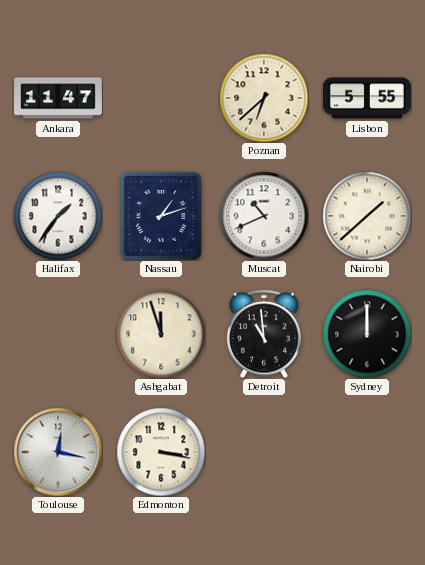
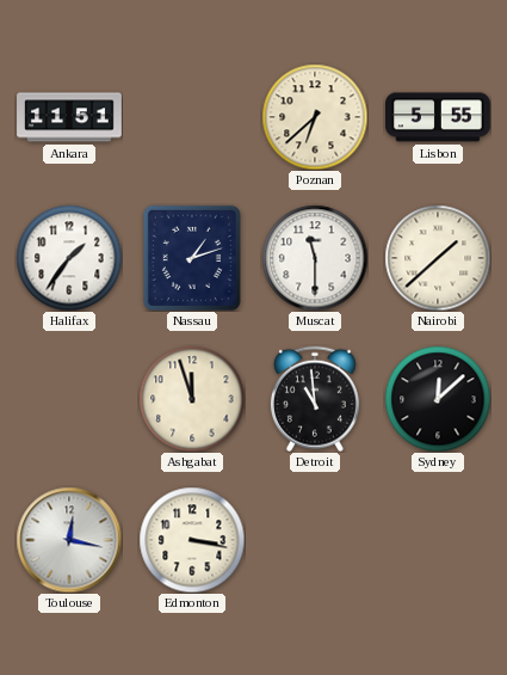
Ankara: 11:47 -> 11:51
Muscat: 10:41 -> 11:30
Sydney: 12:00 -> 12:08
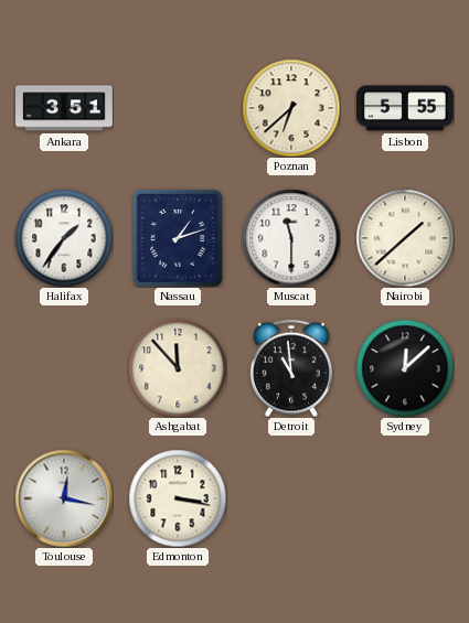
Ankara: 11:51 -> 3:51
Ashgabat: 11:57 -> 11:53
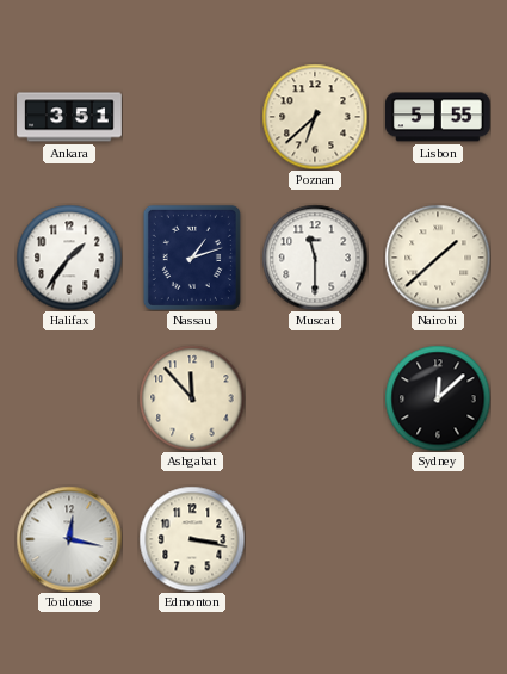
Detroit: 10:59 -> none
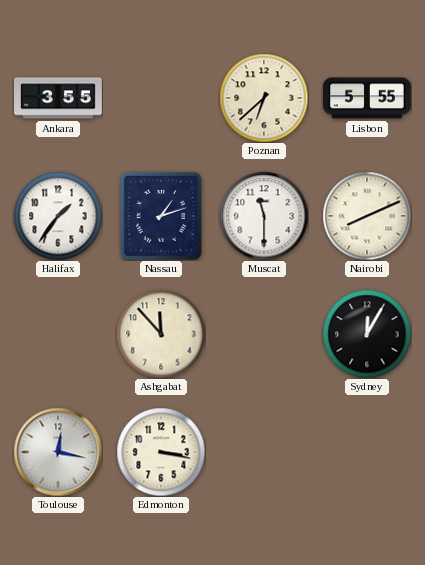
Ankara: 3:51 -> 3:55
Nairobi: 1:38 -> 8:11
Sydney: 12:08 -> 12:05
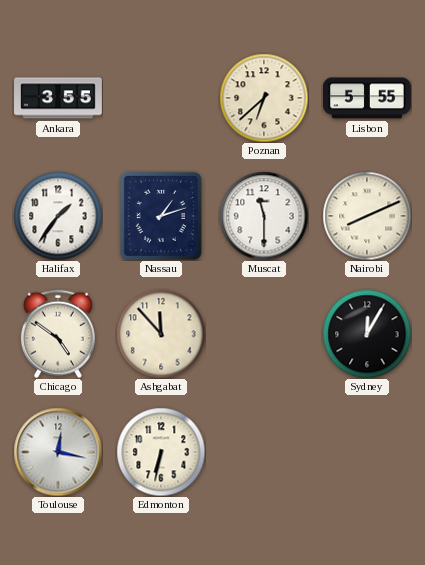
Chicago: none -> 4:51
Edmonton: 3:17 -> 6:32
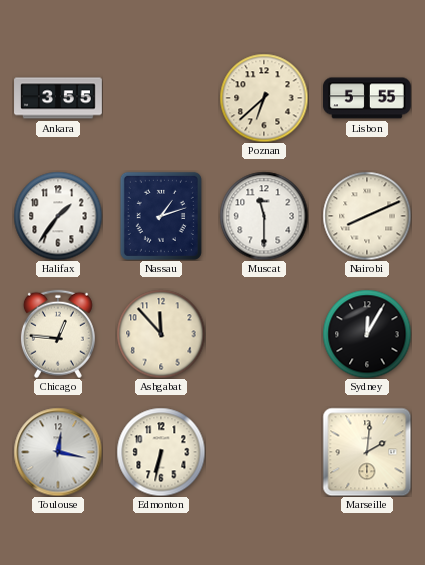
Chicago: 4:51 -> 12:46
Marseille: none -> 2:01
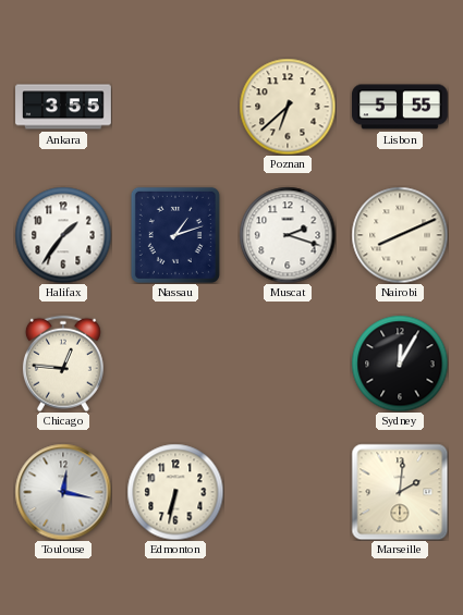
Muscat: 11:30 -> 2:18
Ashgabat: 11:53 -> none
